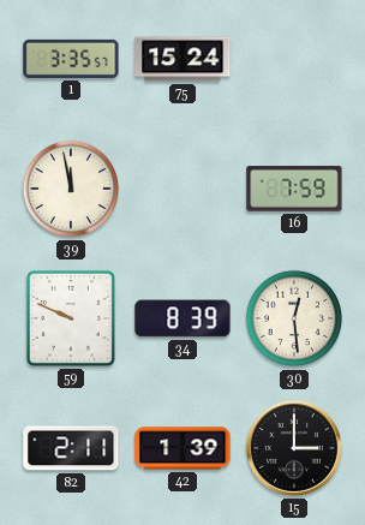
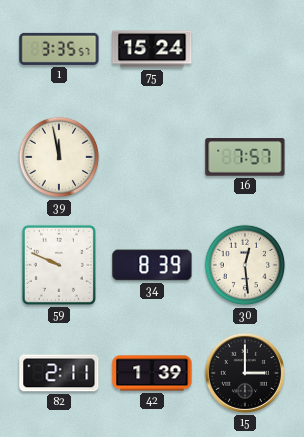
16: 7:59 -> 7:57
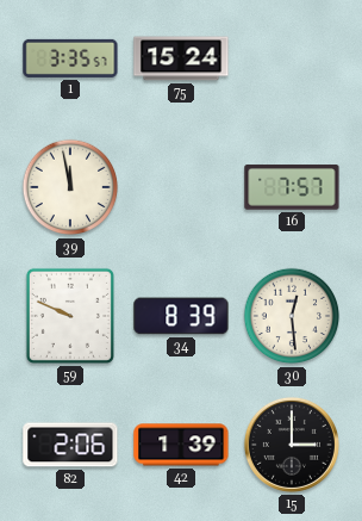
82: 2:11 -> 2:06
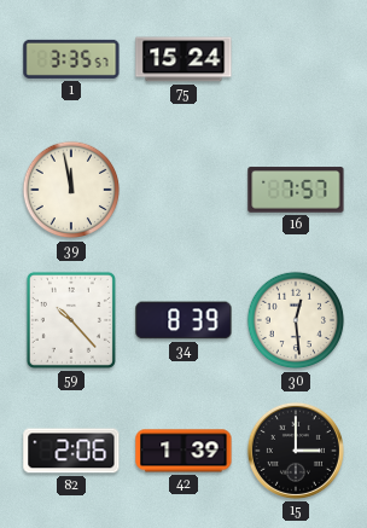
59: 9:49 -> 10:23
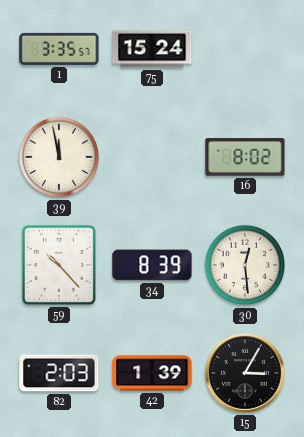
16: 7:57 -> 8:02
82: 2:06 -> 2:03
15: 3:00 -> 3:05
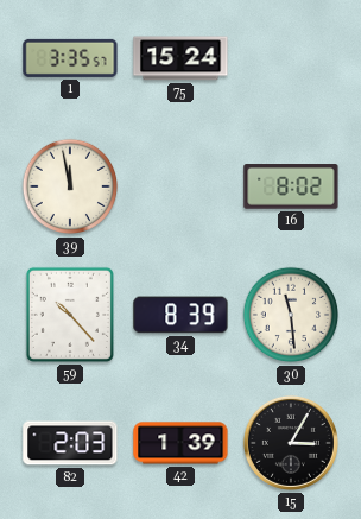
30: 12:29 -> 11:29
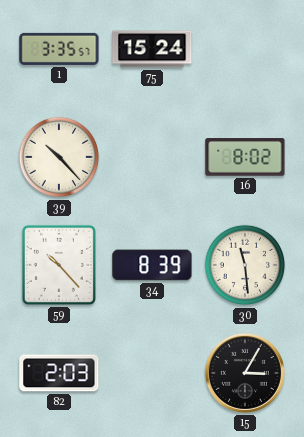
39: 11:58 -> 10:23
42: 1:39 -> none
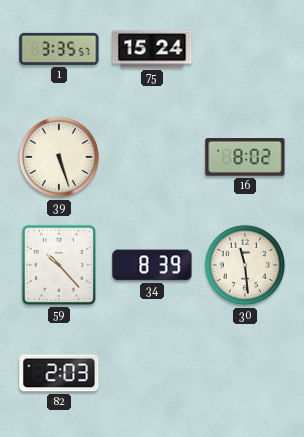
39: 10:23 -> 5:27
15: 3:05 -> none
